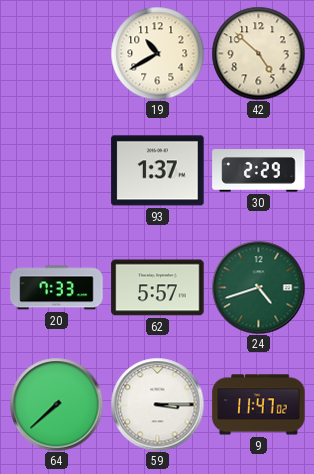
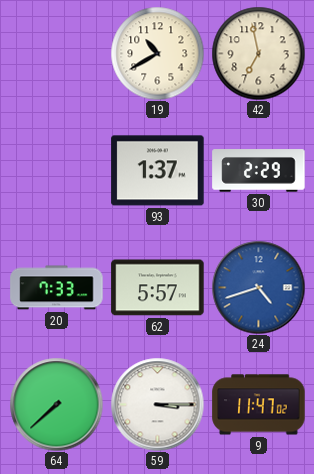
42: 4:52 -> 6:58
24 dial: green -> blue
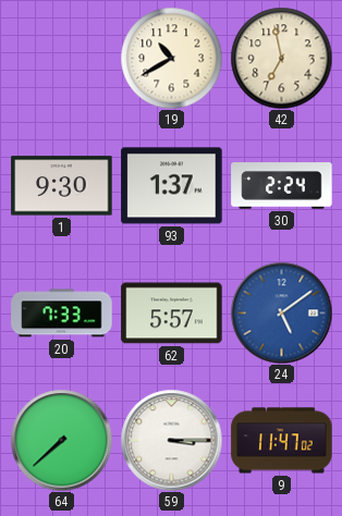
1: none -> 9:30
30: 2:29 -> 2:24
24: 4:42 -> 5:09
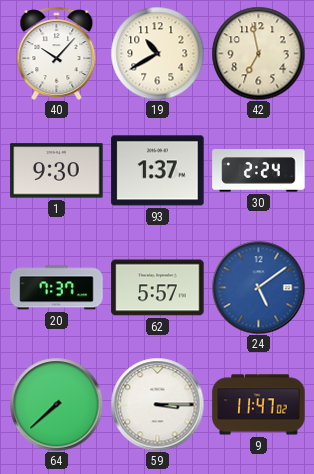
40: none -> 10:07
20: 7:33 -> 7:37
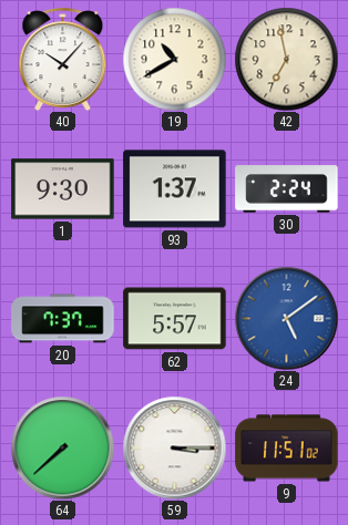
9: 11:47 -> 11:51
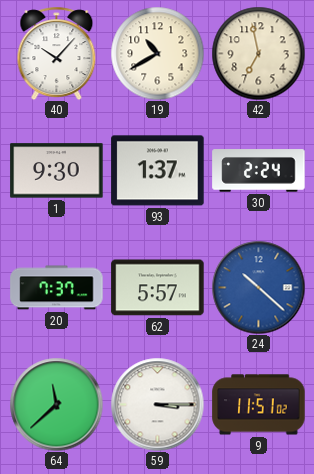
24: 5:09 -> 10:22
64: 7:38 -> 11:38
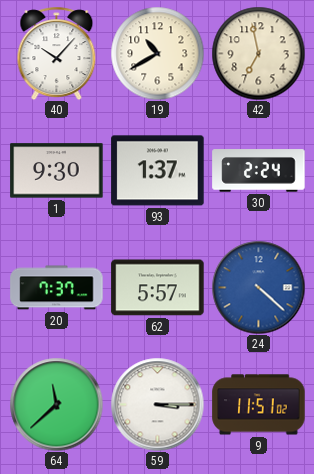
24: 10:22 -> 4:22
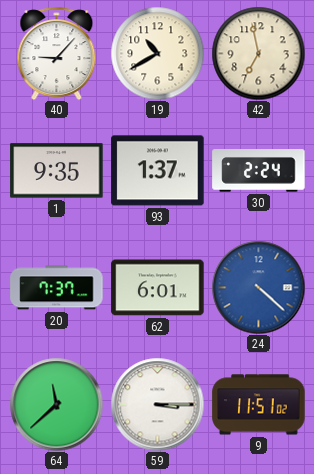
40: 10:07 -> 9:07
1: 9:30 -> 9:35
62: 5:57 -> 6:01
